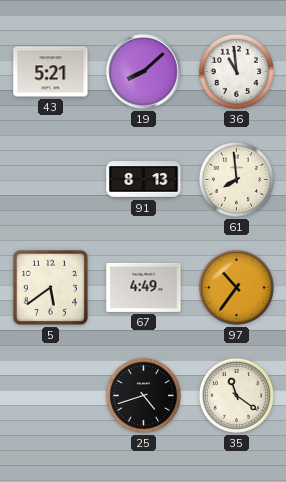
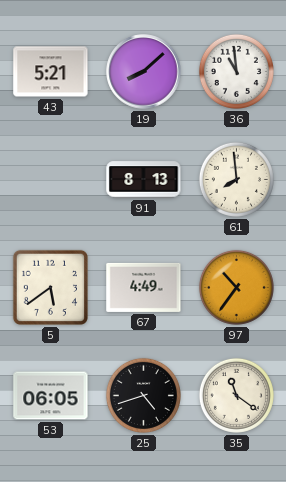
53: none -> 06:05
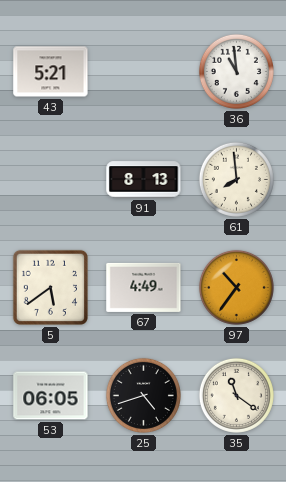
19: 8:08 -> none
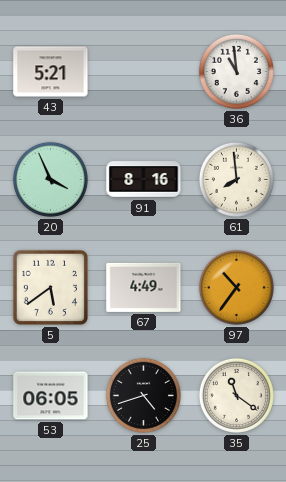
20: none -> 3:56
91: 8:13 -> 8:16
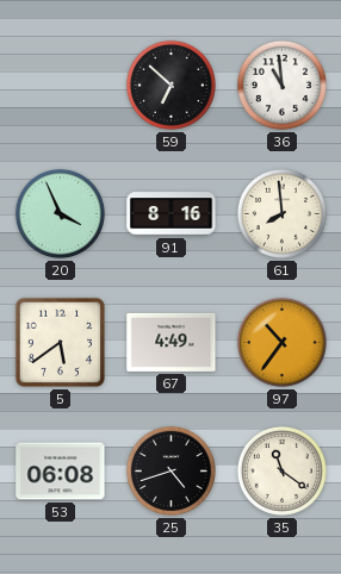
43: 5:21 -> none
59: none -> 6:52
53: 06:05 -> 06:08
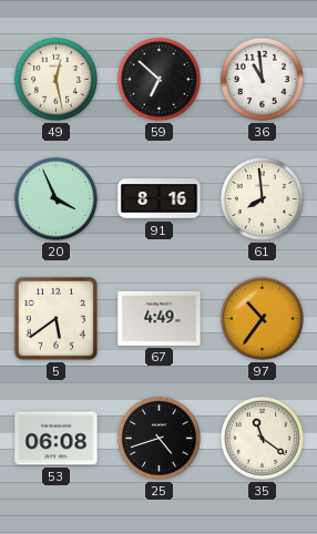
49: none -> 12:28
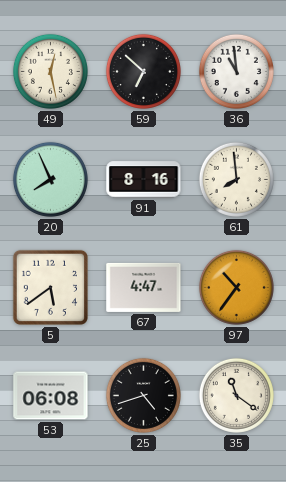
20: 3:56 -> 7:56
67: 4:49 -> 4:47
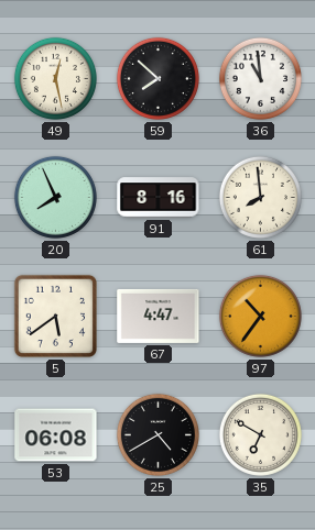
59: 6:52 -> 7:52
25: 4:42 -> 4:40
35: 11:21 -> 6:50
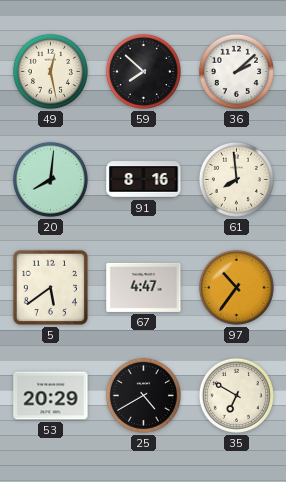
36: 10:59 -> 2:08
20: 7:56 -> 8:01
53: 06:08 -> 20:29
